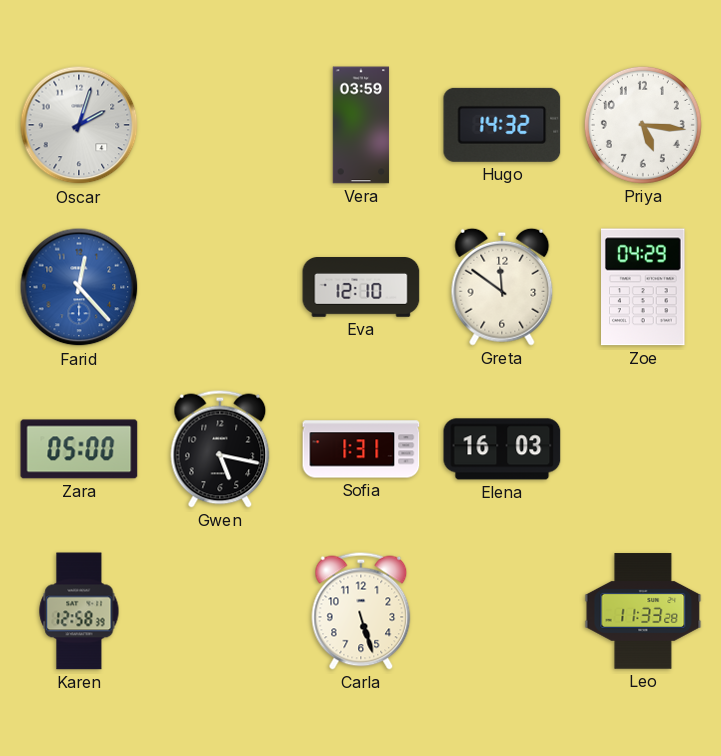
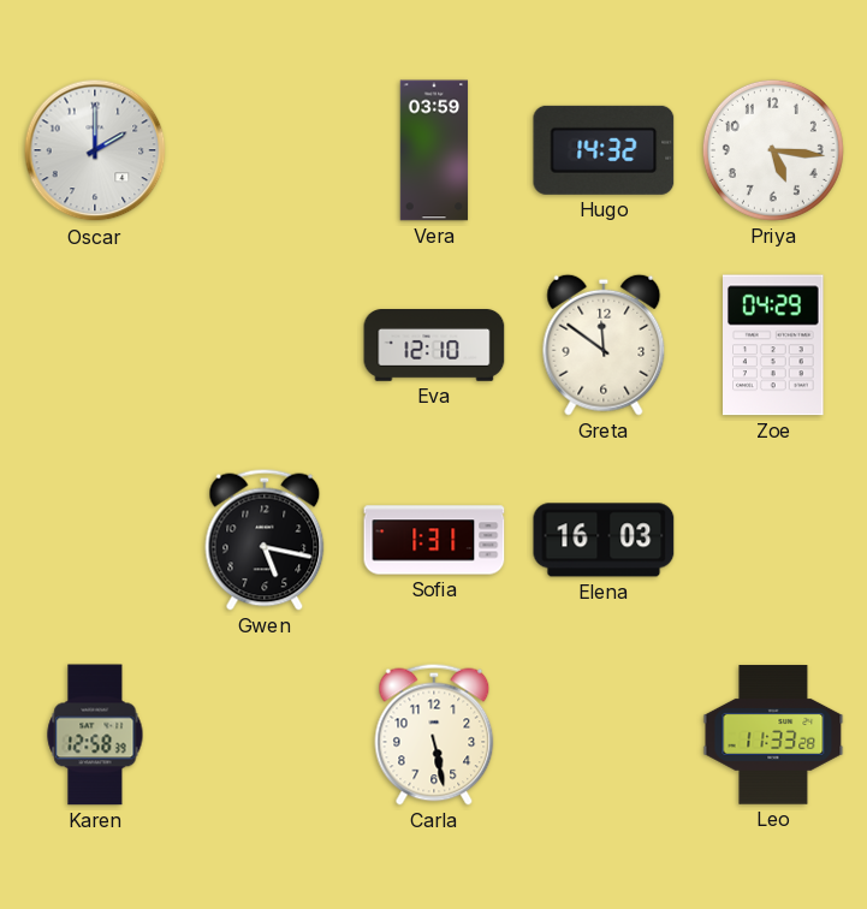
Oscar: 2:03 -> 2:00
Farid: 12:23 -> none
Zara: 05:00 -> none
Carla: 5:27 -> 5:28
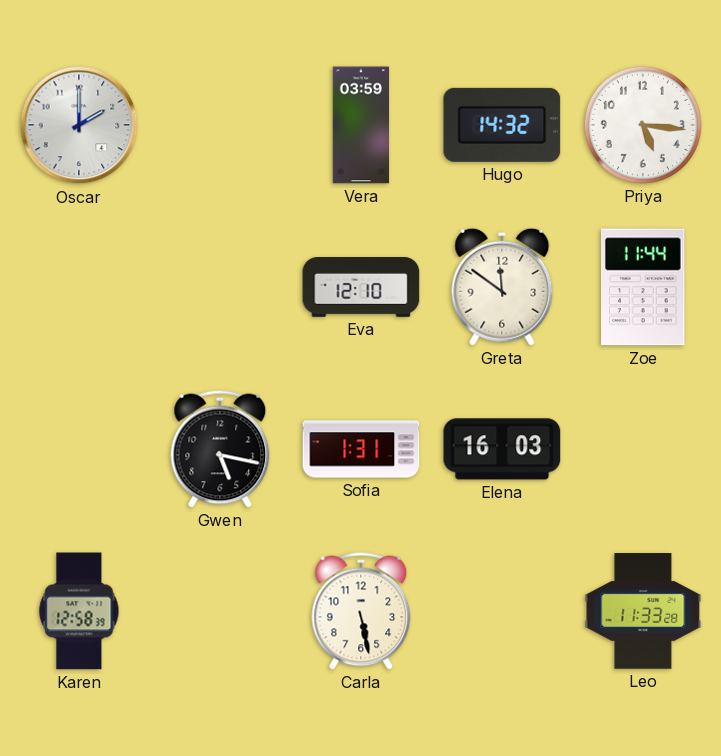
Zoe: 04:29 -> 11:44
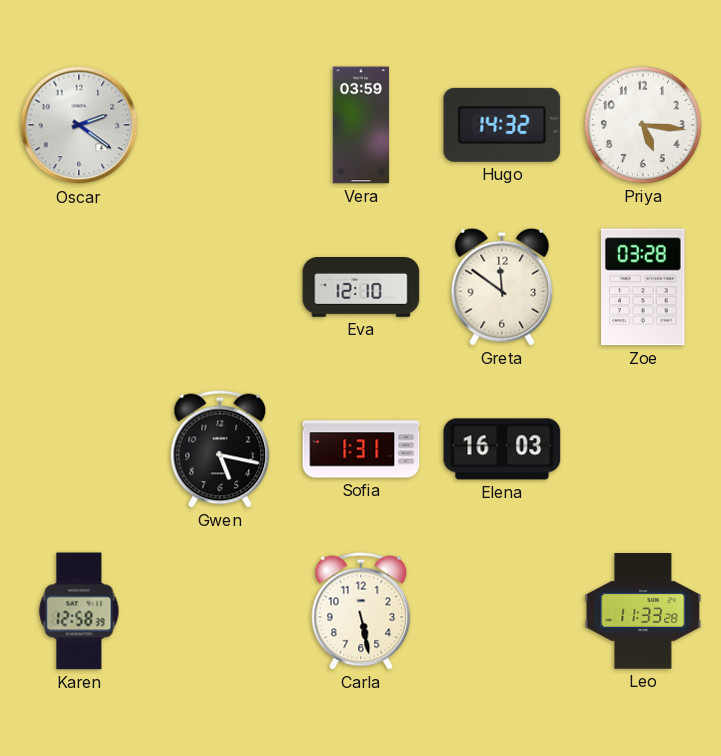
Oscar: 2:00 -> 2:21
Zoe: 11:44 -> 03:28
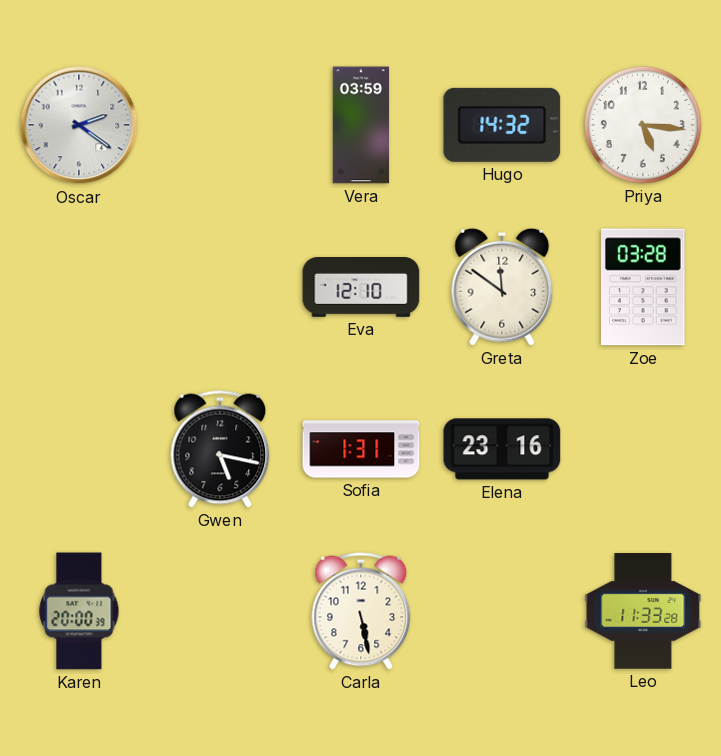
Elena: 16:03 -> 23:16
Karen: 12:58 -> 20:00
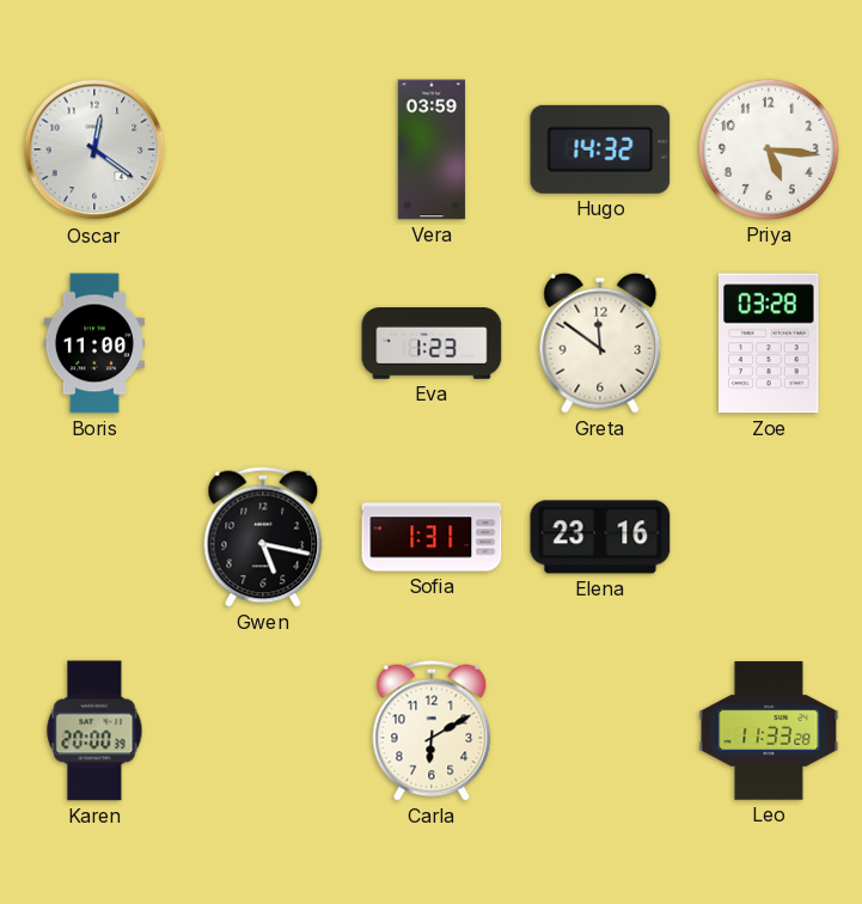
Oscar: 2:21 -> 12:21
Boris: none -> 11:00
Eva: 12:10 -> 1:23
Carla: 5:28 -> 6:10
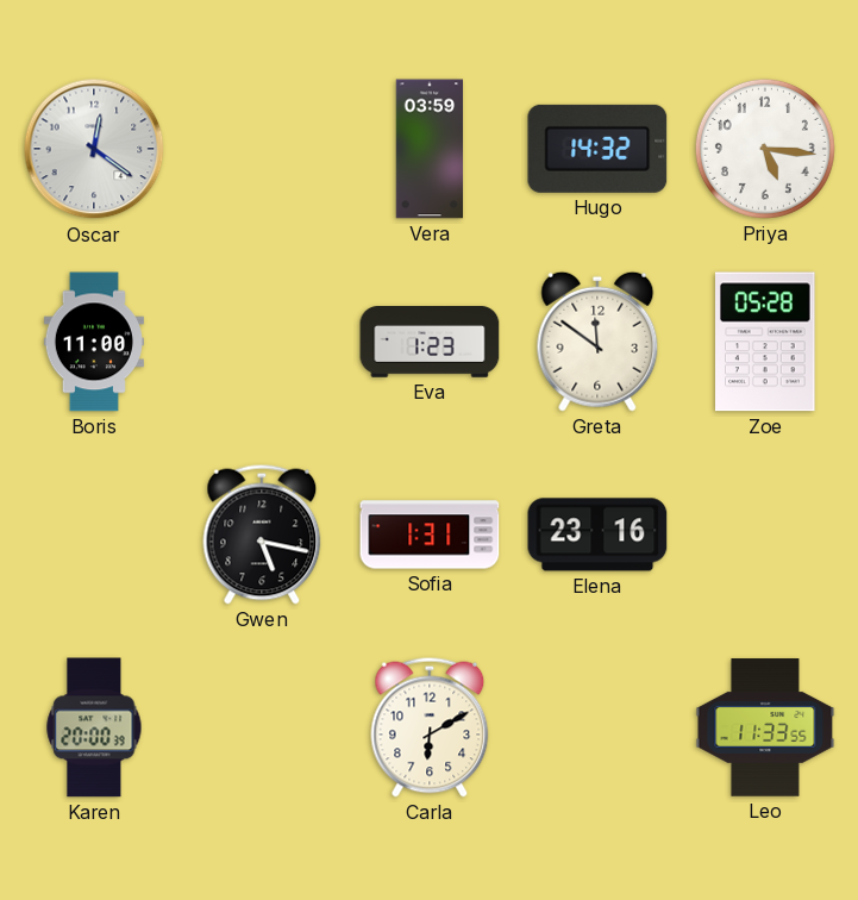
Zoe: 03:28 -> 05:28
Leo: 11:33:28 -> 11:33:55
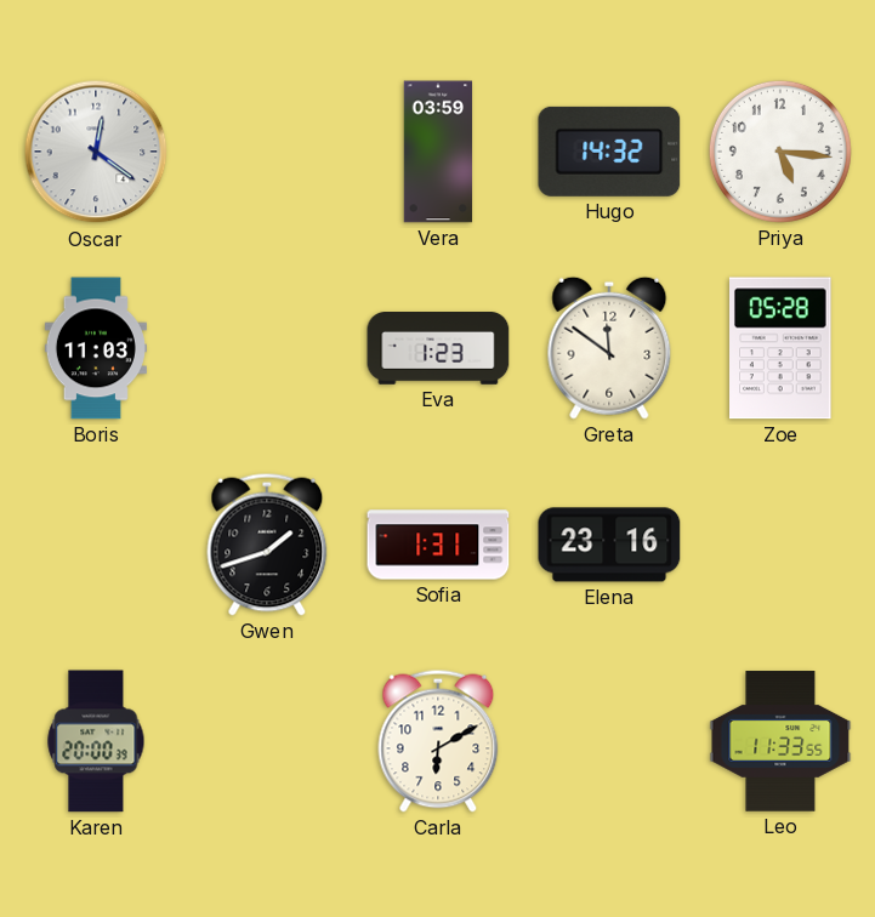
Boris: 11:00 -> 11:03
Gwen: 5:17 -> 1:42
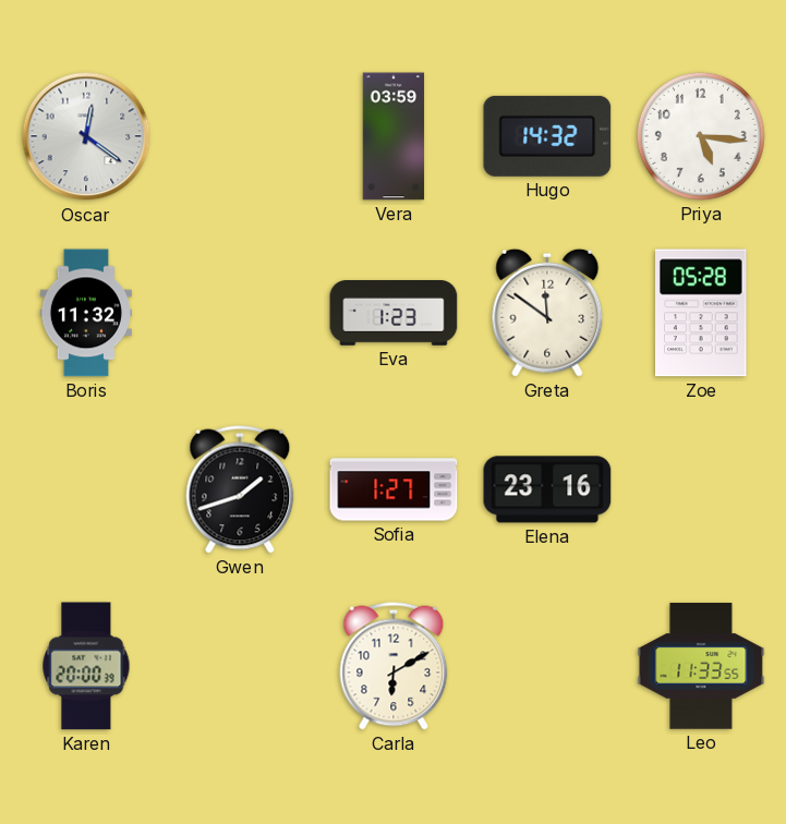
Boris: 11:03 -> 11:32
Sofia: 1:31 -> 1:27
